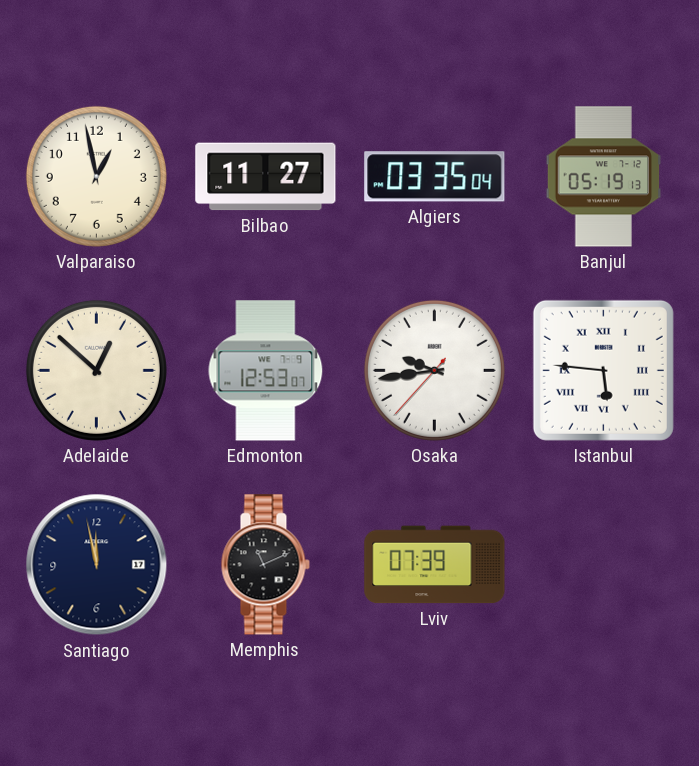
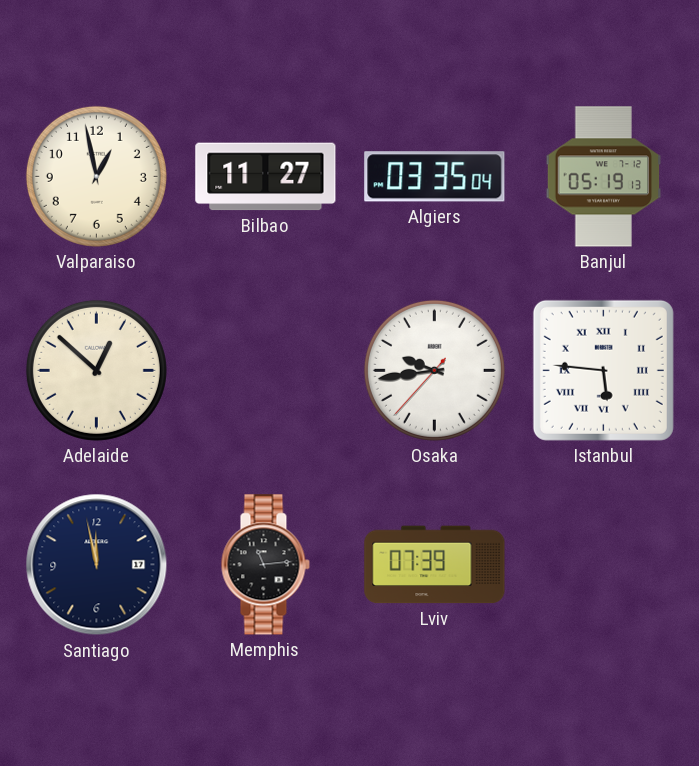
Edmonton: 12:53 -> none
Memphis: 11:11 -> 11:14
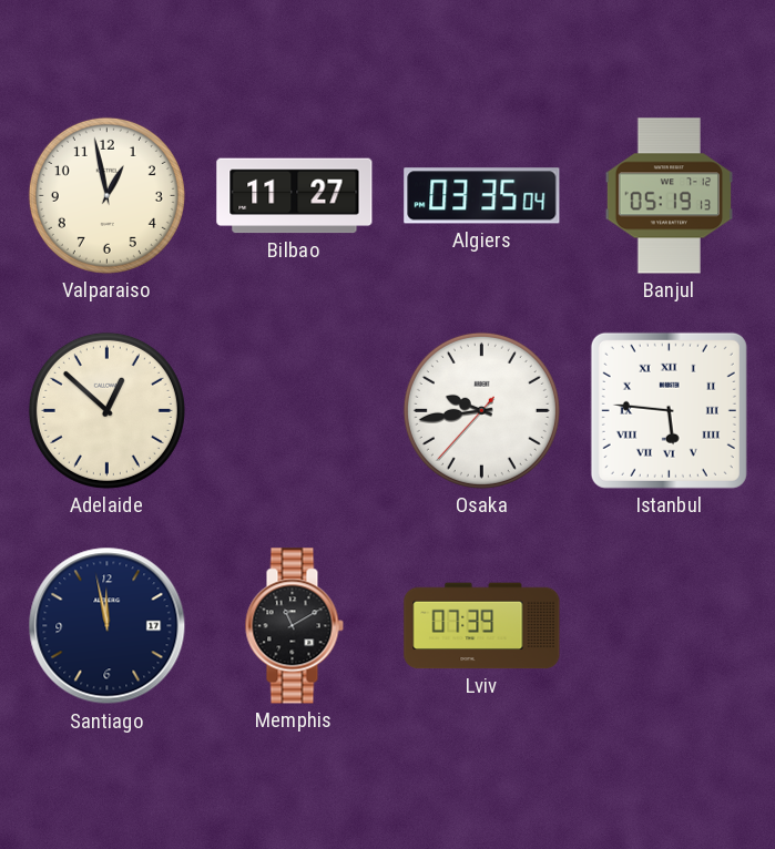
Memphis: 11:14 -> 11:10
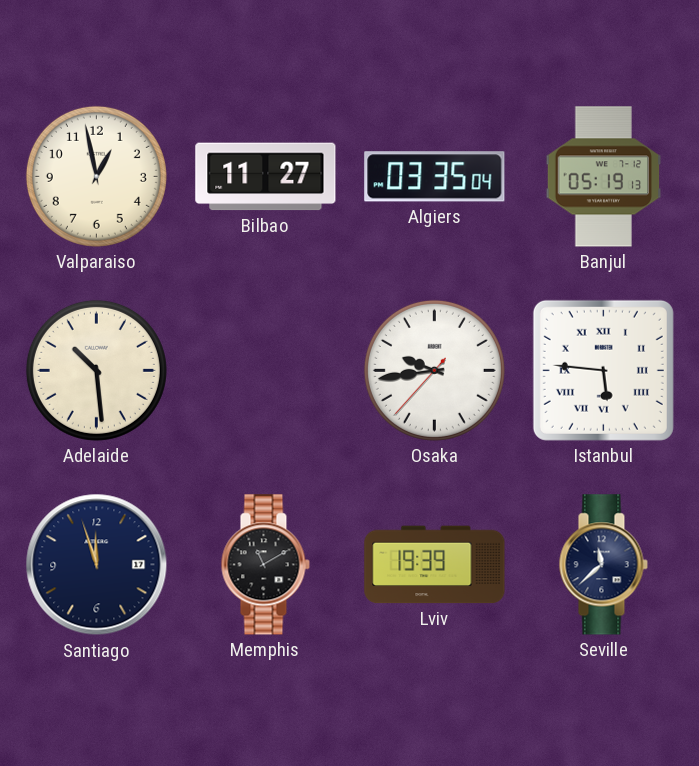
Adelaide: 12:52 -> 10:29
Santiago: 11:58 -> 11:57
Lviv: 07:39 -> 19:39
Seville: none -> 11:38
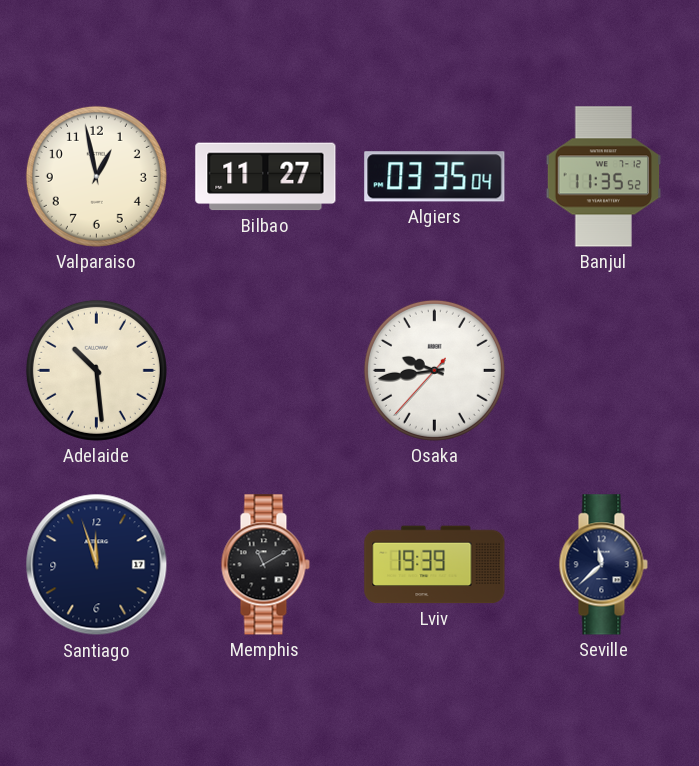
Banjul: 05:19 -> 11:35
Istanbul: 5:46 -> none
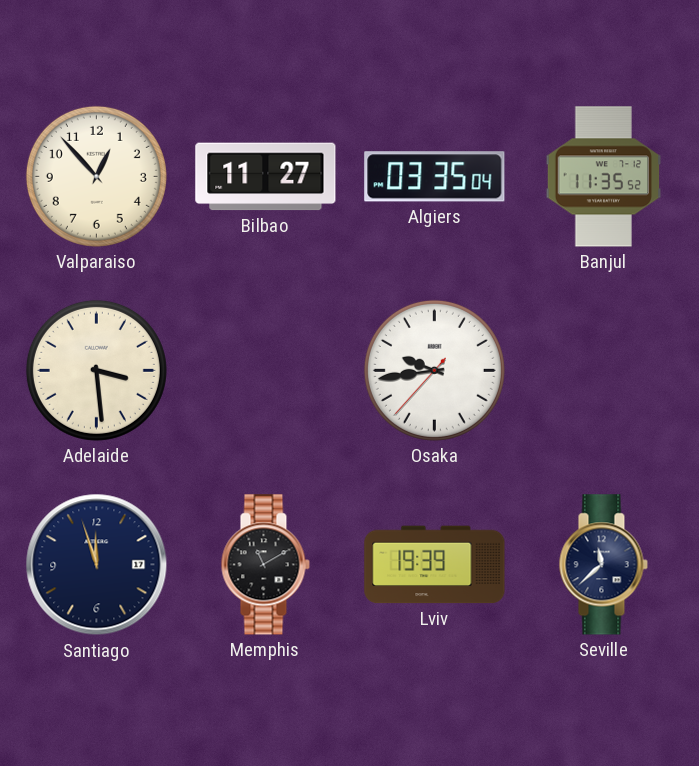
Valparaiso: 12:58 -> 12:53
Adelaide: 10:29 -> 3:29
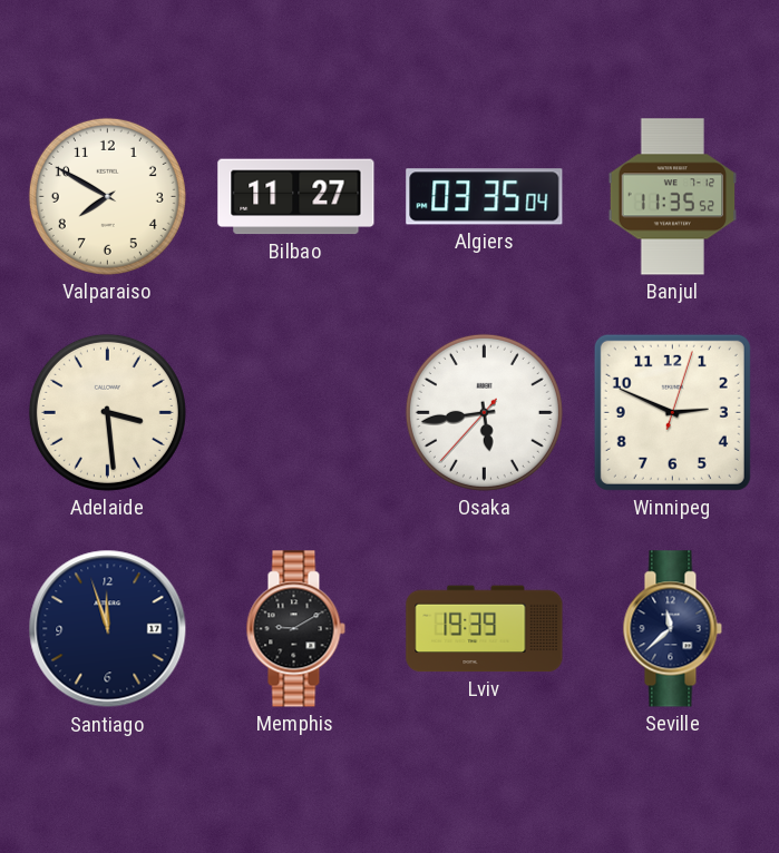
Valparaiso: 12:53 -> 7:50
Osaka: 9:43 -> 5:43
Winnipeg: none -> 2:49
Memphis: 11:10 -> 9:10
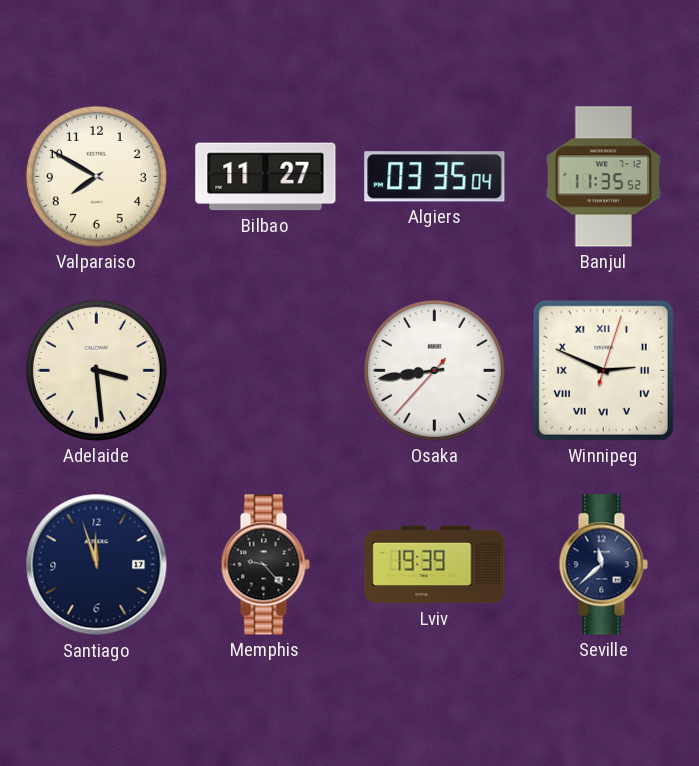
Osaka: 5:43 -> 8:43
Winnipeg numerals: Arabic -> Roman
Memphis: 9:10 -> 9:23
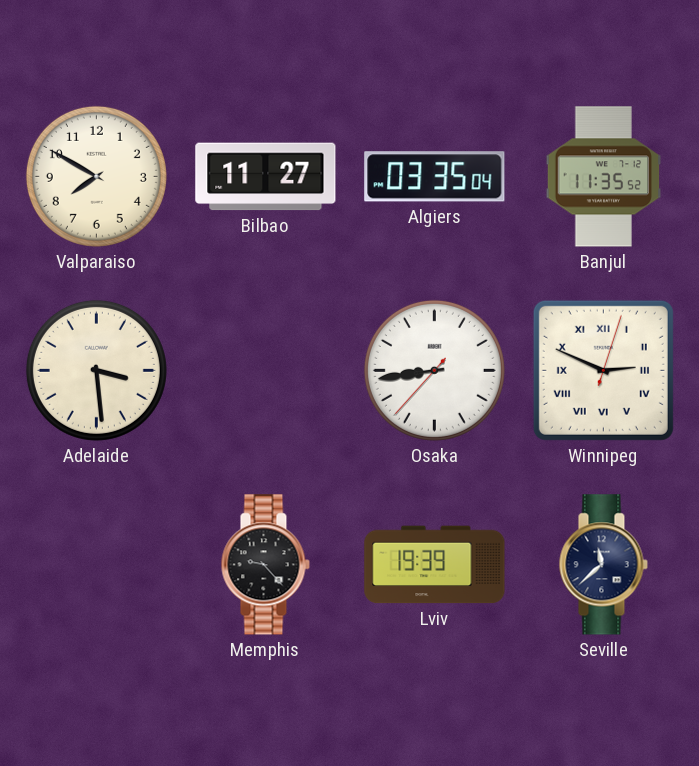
Santiago: 11:57 -> none
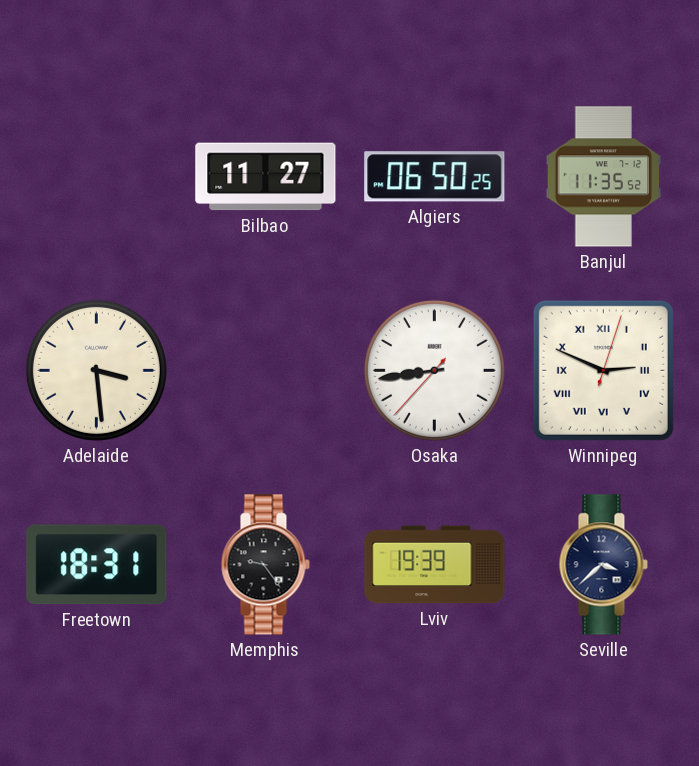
Valparaiso: 7:50 -> none
Algiers: 03:35 -> 06:50
Freetown: none -> 18:31
Memphis: 9:23 -> 9:24
Seville: 11:38 -> 3:38
